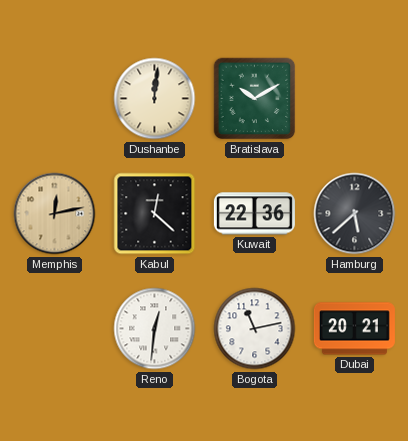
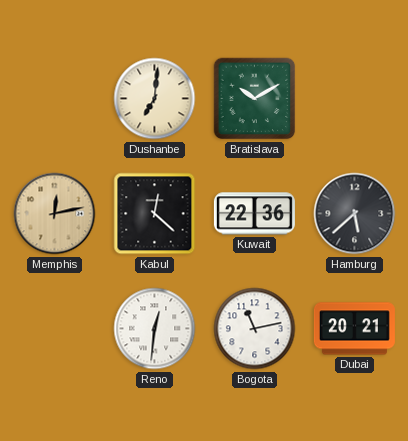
Dushanbe: 12:01 -> 7:01
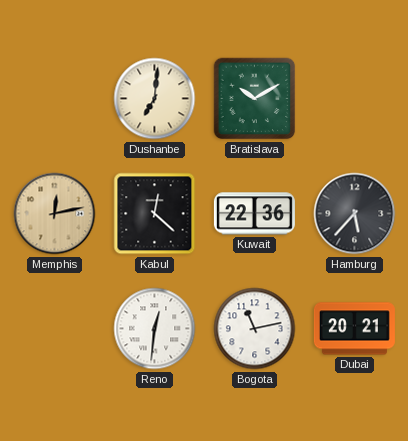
Hamburg: 5:38 -> 5:37
